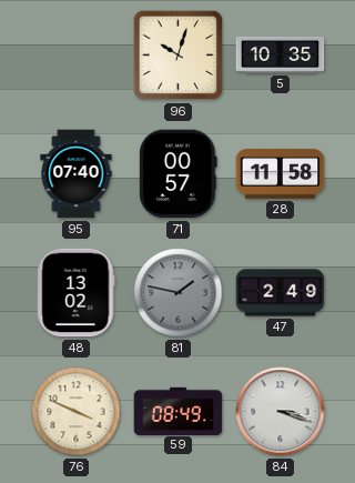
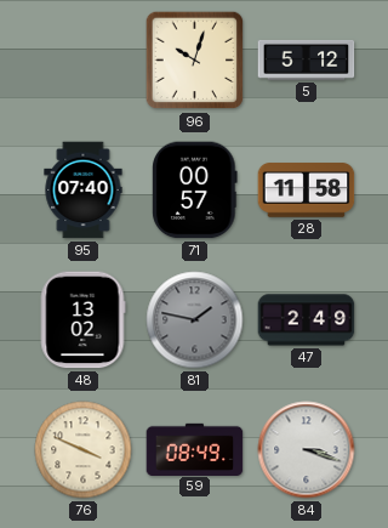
5: 10:35 -> 5:12
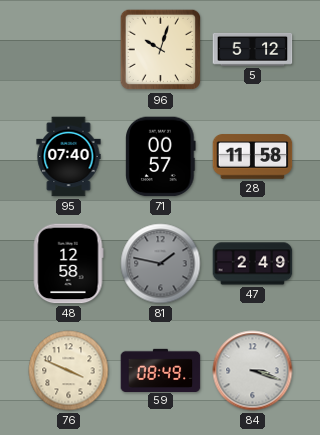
48: 13:02 -> 12:58
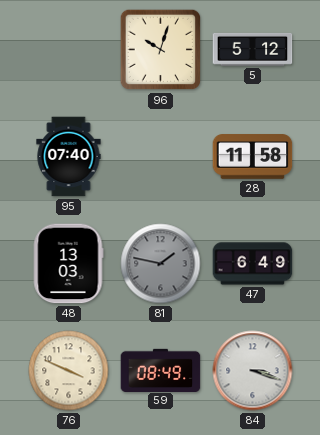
71: 00:57 -> none
48: 12:58 -> 13:03
47: 2:49 -> 6:49
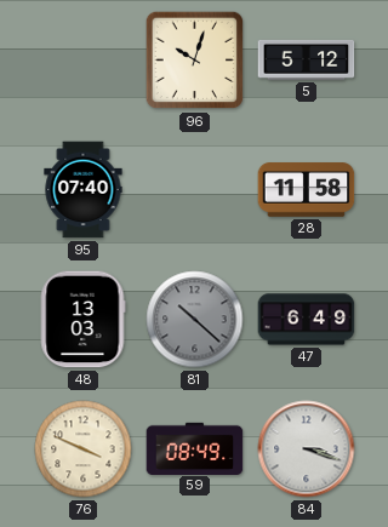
81: 1:47 -> 10:22
